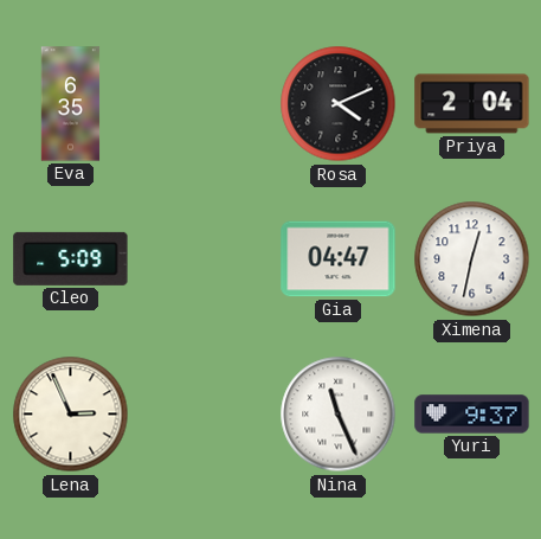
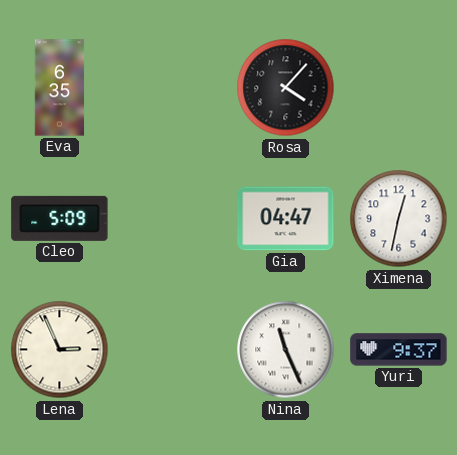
Rosa: 4:11 -> 4:07
Priya: 2:04 -> none
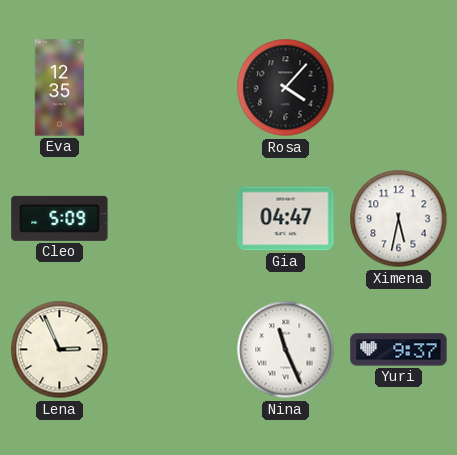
Eva: 6:35 -> 12:35
Ximena: 12:32 -> 5:32
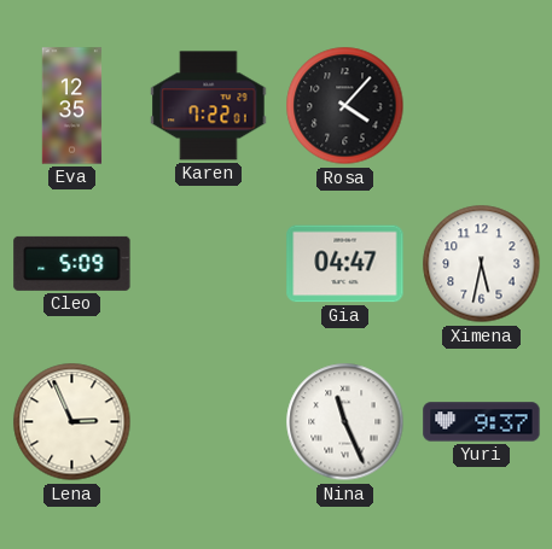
Karen: none -> 7:22
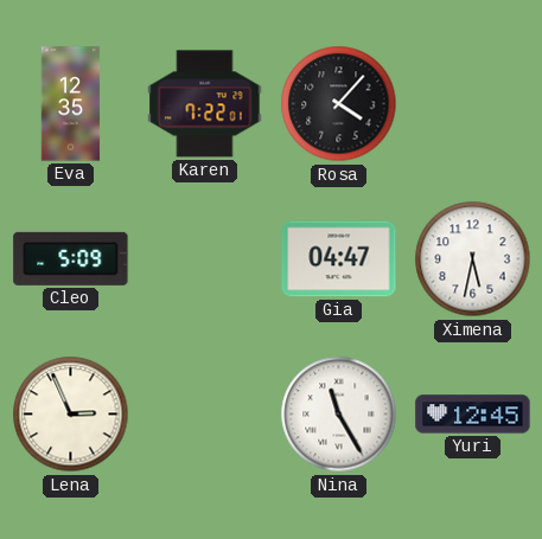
Nina: 11:26 -> 11:25
Yuri: 9:37 -> 12:45
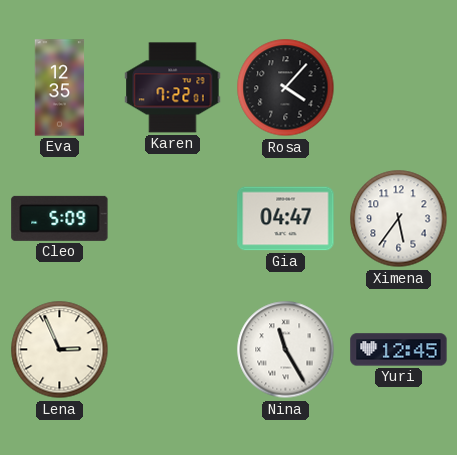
Ximena: 5:32 -> 5:36
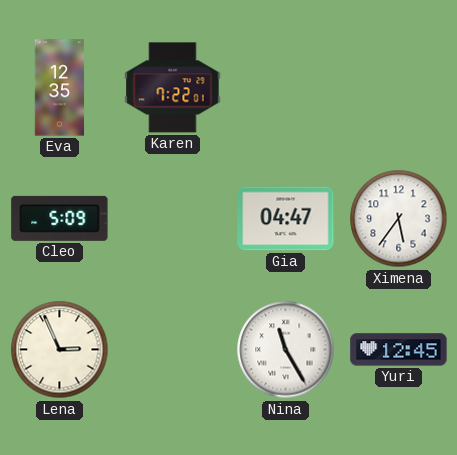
Rosa: 4:07 -> none
